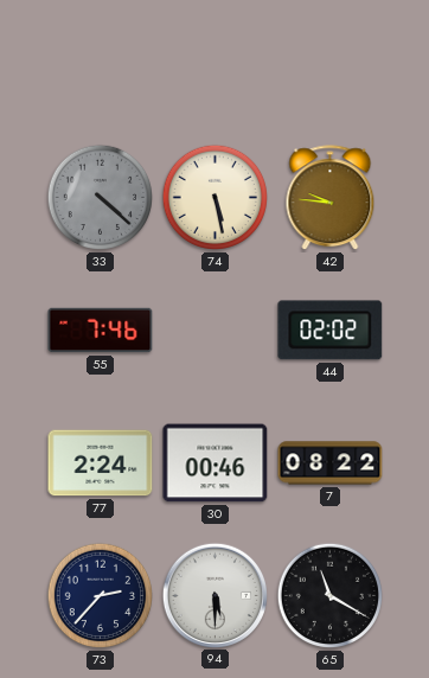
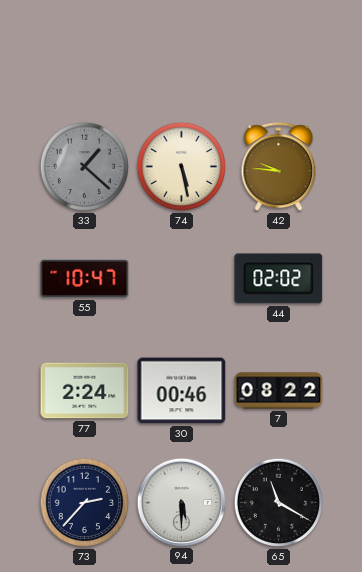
33: 4:22 -> 1:22
55: 7:46 -> 10:47
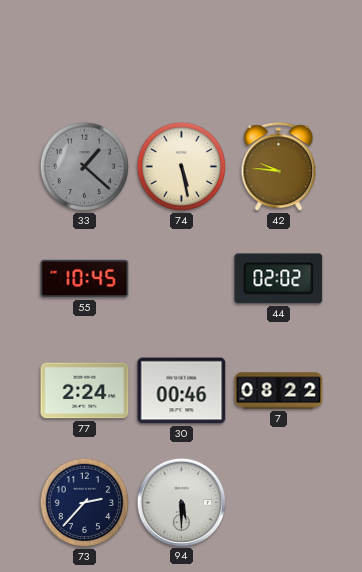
55: 10:47 -> 10:45
65: 11:20 -> none
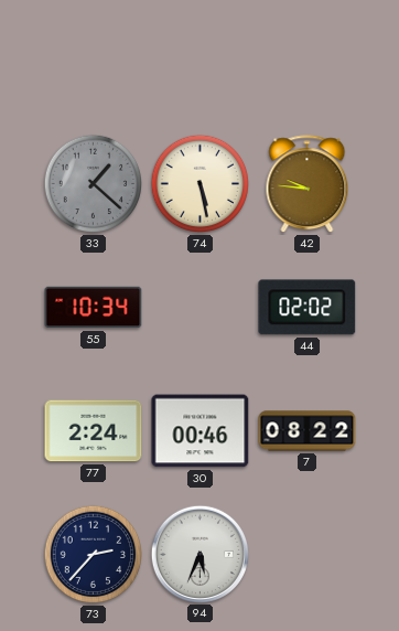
55: 10:45 -> 10:34
94: 5:30 -> 5:34
